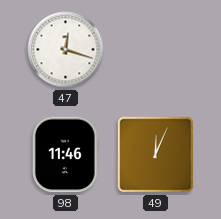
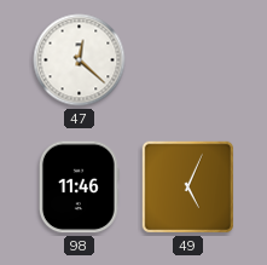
47: 12:18 -> 12:22
49: 12:04 -> 5:04
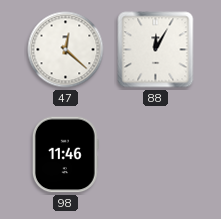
88: none -> 12:05
49: 5:04 -> none
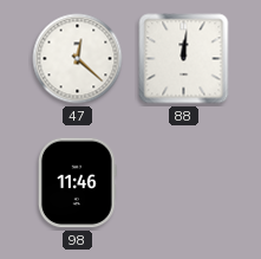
88: 12:05 -> 12:01
